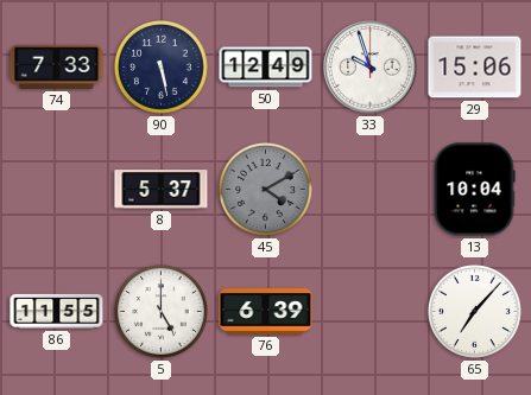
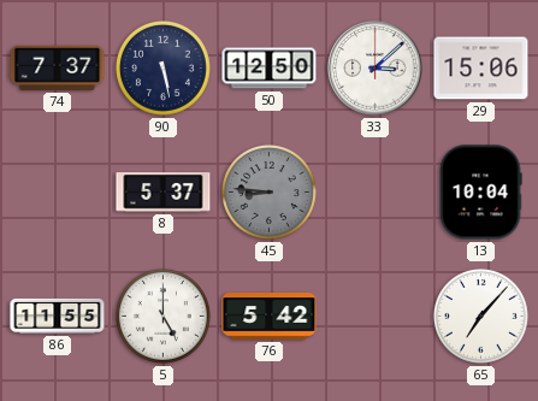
74: 7:33 -> 7:37
50: 12:49 -> 12:50
33: 9:57 -> 3:08
45: 4:10 -> 8:46
76: 6:39 -> 5:42
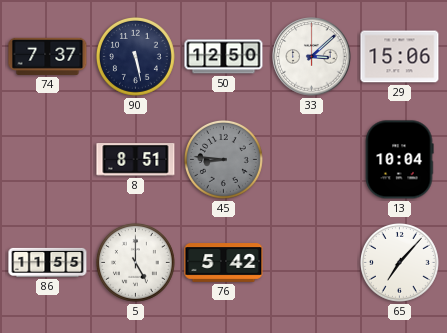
8: 5:37 -> 8:51
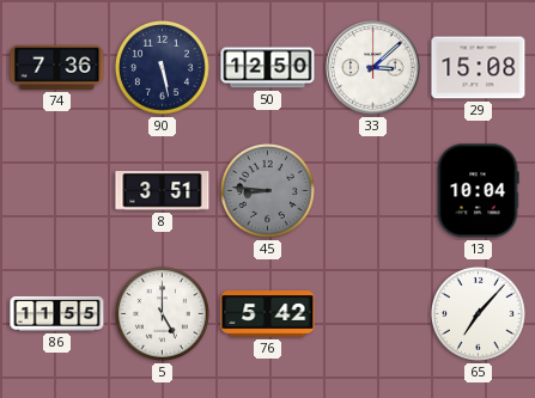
74: 7:37 -> 7:36
29: 15:06 -> 15:08
8: 8:51 -> 3:51
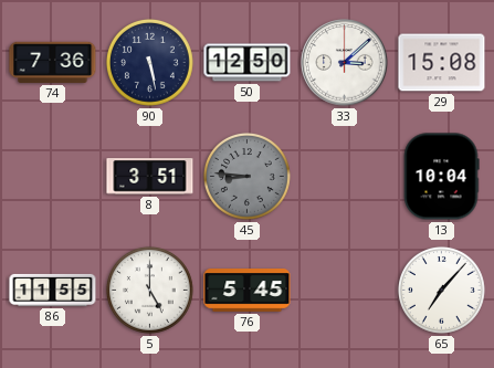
76: 5:42 -> 5:45
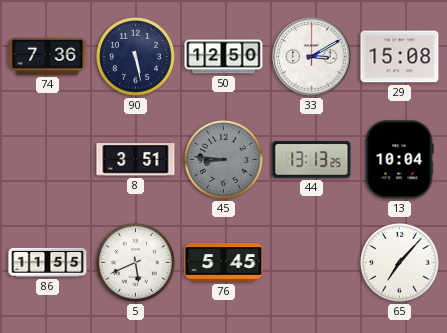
33: 3:08 -> 3:10
44: none -> 13:13
5: 5:00 -> 5:41
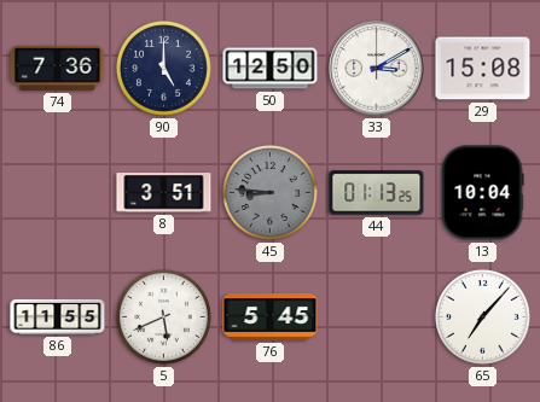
90: 5:28 -> 5:00
44: 13:13 -> 01:13
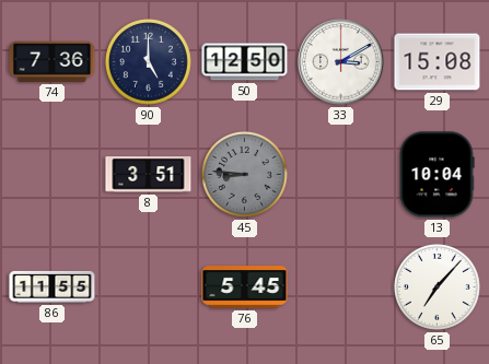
44: 01:13 -> none
5: 5:41 -> none
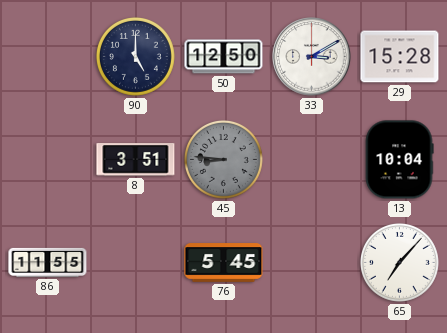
74: 7:36 -> none
29: 15:08 -> 15:28
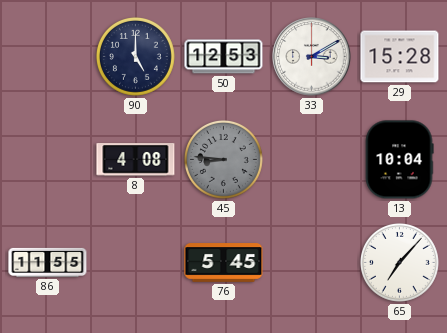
50: 12:50 -> 12:53
8: 3:51 -> 4:08
